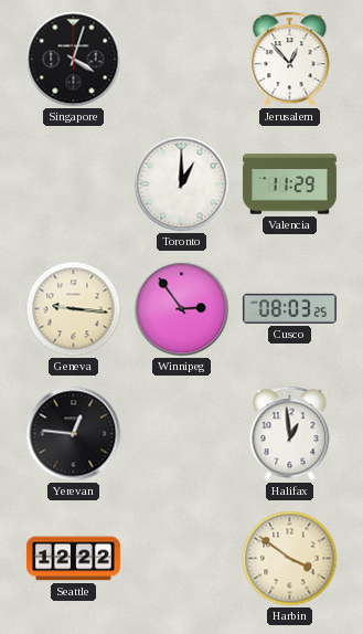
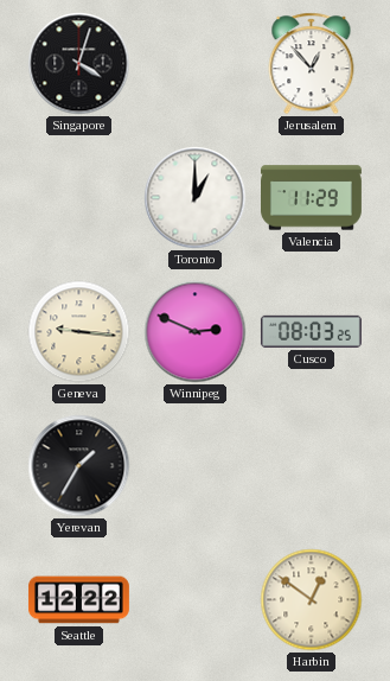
Winnipeg: 2:54 -> 2:49
Yerevan: 12:46 -> 1:35
Halifax: 12:59 -> none
Harbin: 3:51 -> 12:51
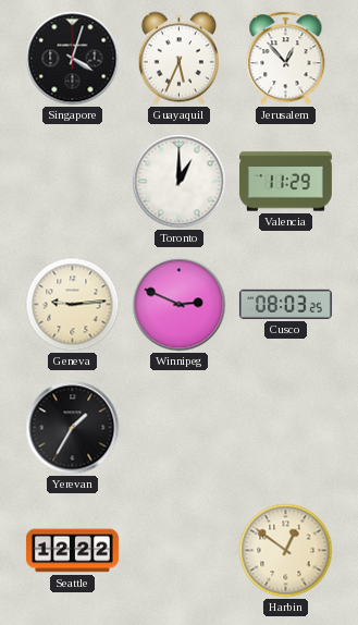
Guayaquil: none -> 5:34
Geneva: 9:16 -> 9:14
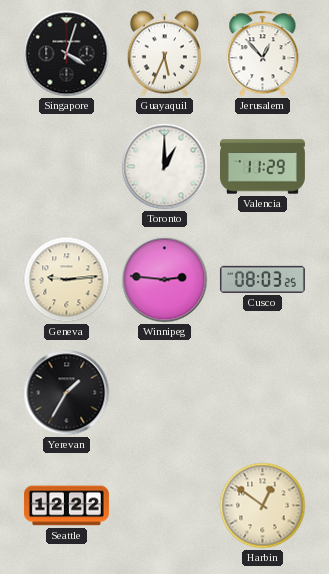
Winnipeg: 2:49 -> 2:46
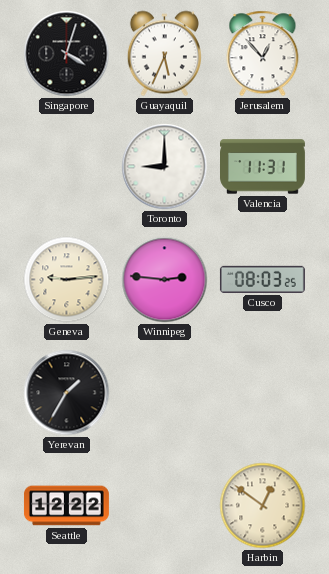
Toronto: 1:00 -> 9:00
Valencia: 11:29 -> 11:31
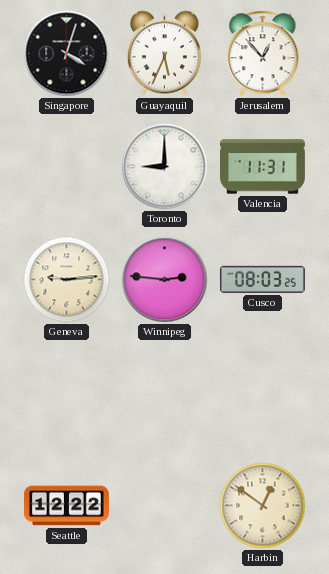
Yerevan: 1:35 -> none
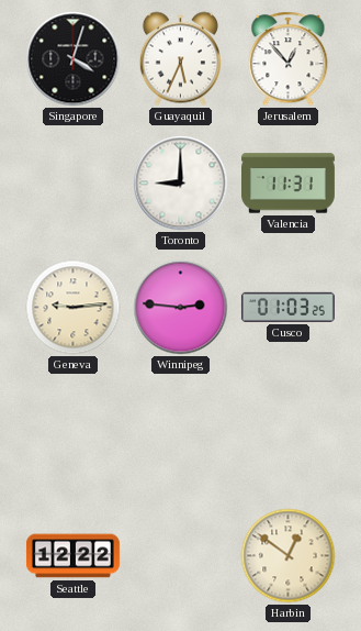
Cusco: 08:03 -> 01:03
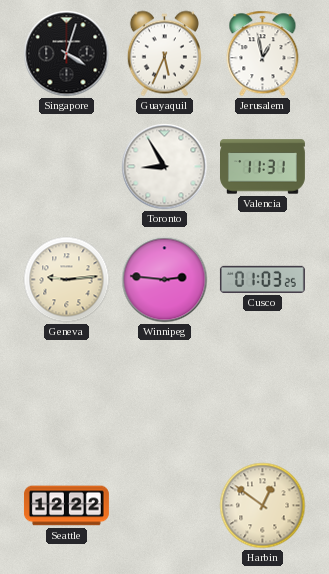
Jerusalem: 12:53 -> 12:58
Toronto: 9:00 -> 8:55
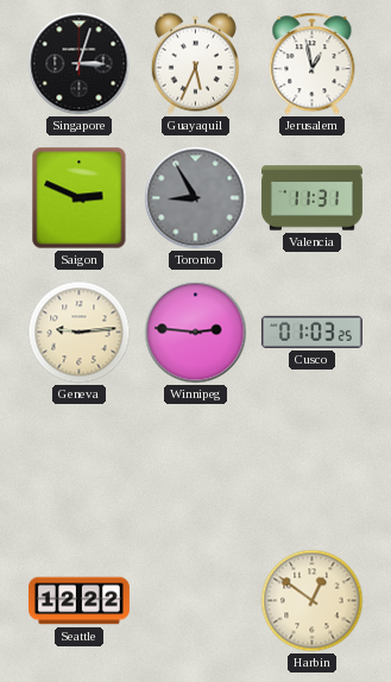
Singapore: 4:03 -> 3:03
Saigon: none -> 2:49
Toronto dial: white -> grey
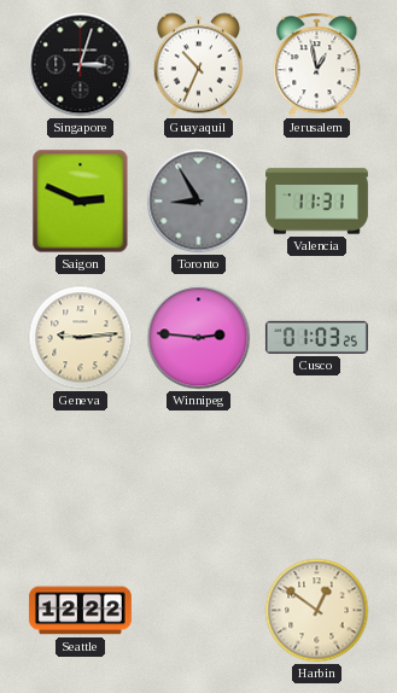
Guayaquil: 5:34 -> 10:34
